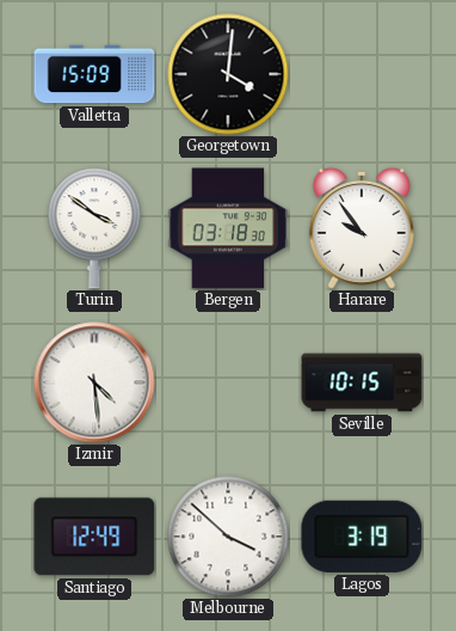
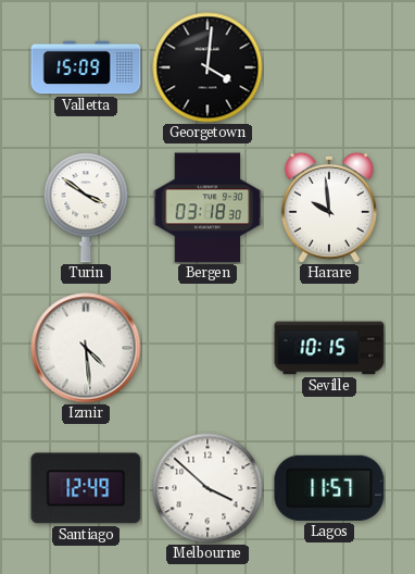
Harare: 9:54 -> 9:59
Lagos: 3:19 -> 11:57
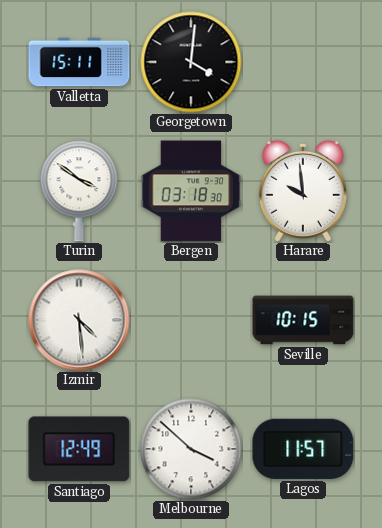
Valletta: 15:09 -> 15:11
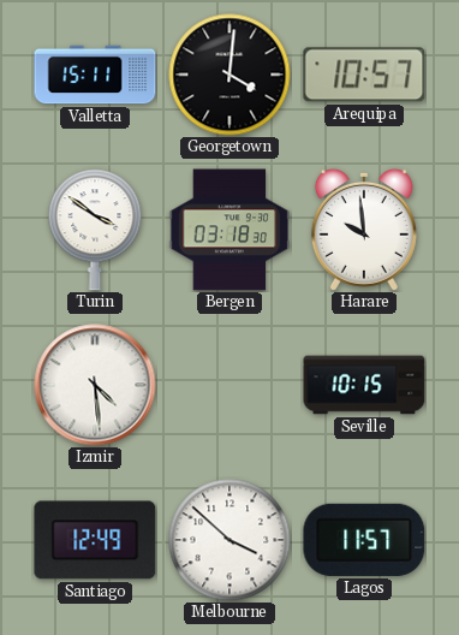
Arequipa: none -> 10:57
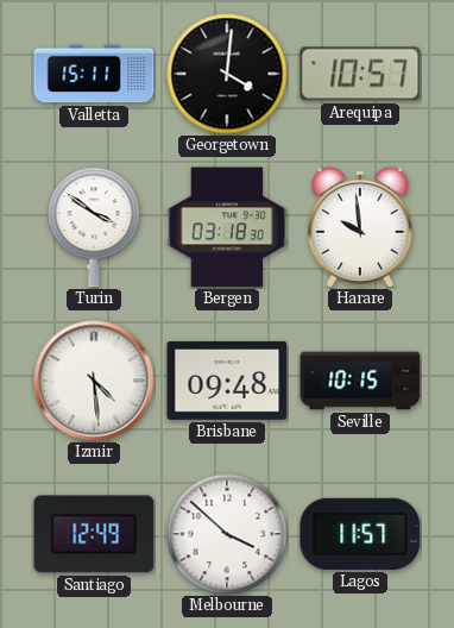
Brisbane: none -> 09:48
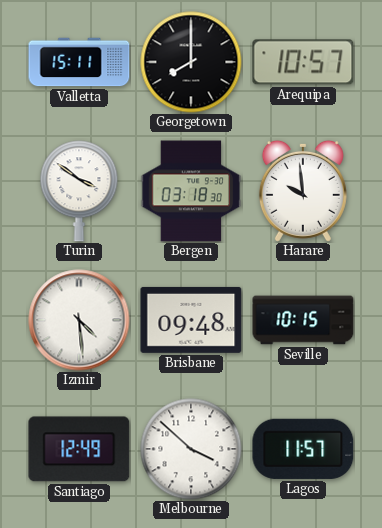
Georgetown: 4:01 -> 8:00
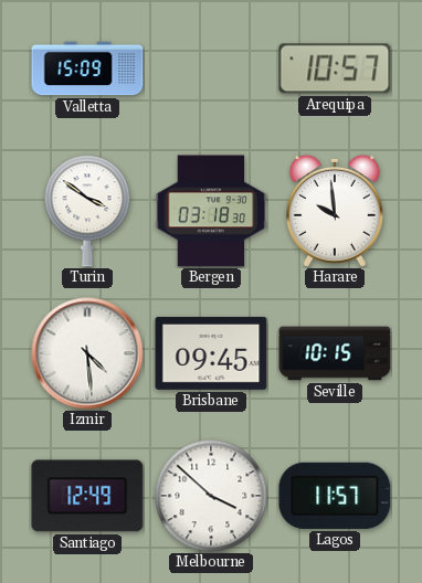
Valletta: 15:11 -> 15:09
Georgetown: 8:00 -> none
Brisbane: 09:48 -> 09:45
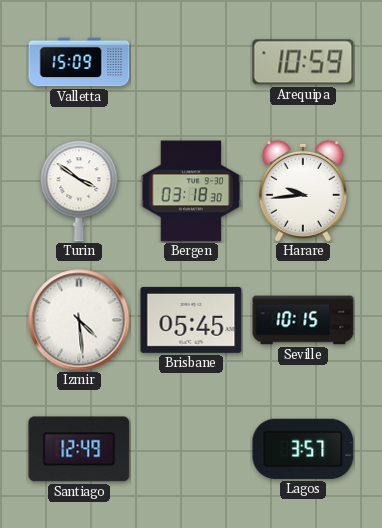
Arequipa: 10:57 -> 10:59
Harare: 9:59 -> 9:44
Brisbane: 09:45 -> 05:45
Melbourne: 3:52 -> none
Lagos: 11:57 -> 3:57
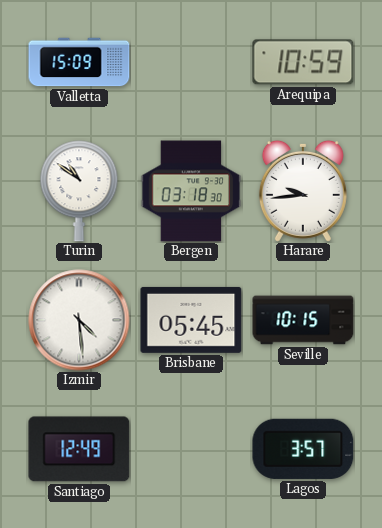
Turin: 3:51 -> 10:51
